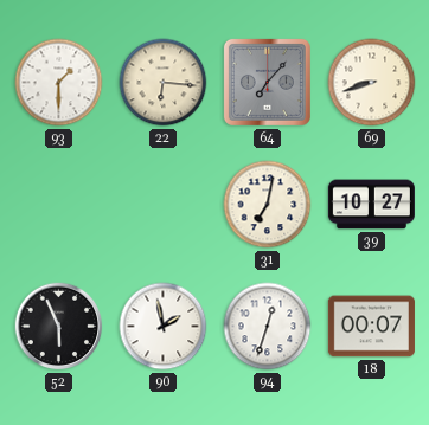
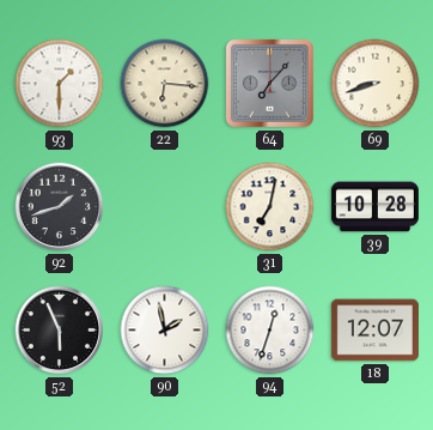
92: none -> 1:42
39: 10:27 -> 10:28
18: 00:07 -> 12:07
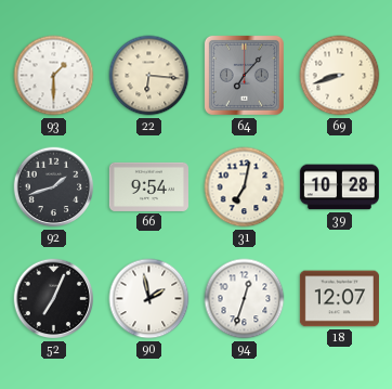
66: none -> 9:54
52: 5:56 -> 7:04
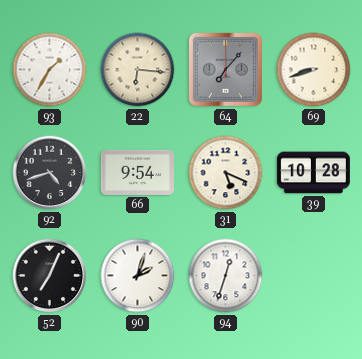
93: 1:30 -> 1:35
92: 1:42 -> 4:42
31: 7:02 -> 5:19
90: 1:58 -> 2:03
18: 12:07 -> none
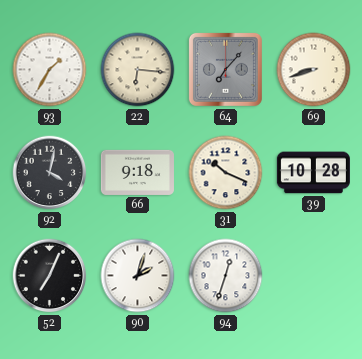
92: 4:42 -> 4:02
66: 9:54 -> 9:18
31: 5:19 -> 10:19
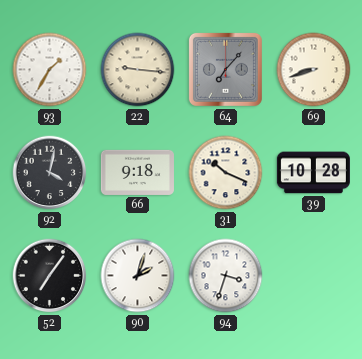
22: 6:16 -> 9:16
52: 7:04 -> 7:06
94: 12:33 -> 3:33
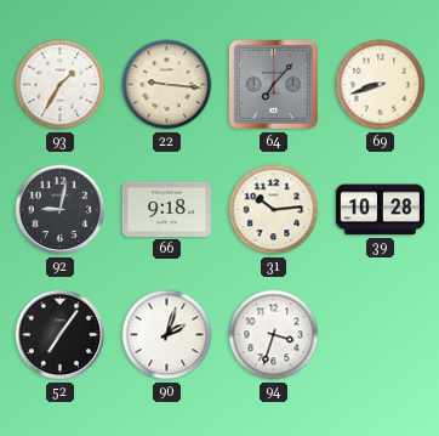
92: 4:02 -> 9:02
31: 10:19 -> 10:14
